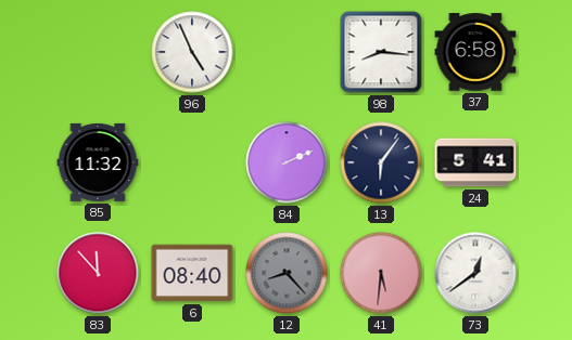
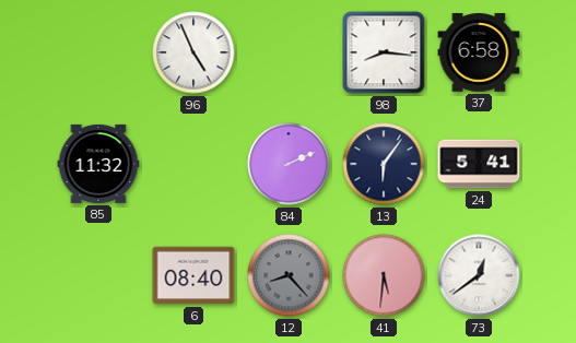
83: 11:53 -> none
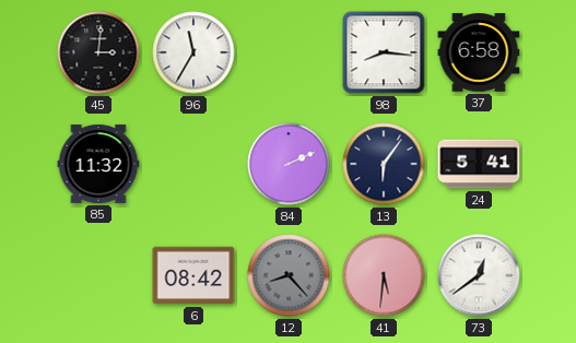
45: none -> 3:01
96: 4:56 -> 11:35
6: 08:40 -> 08:42
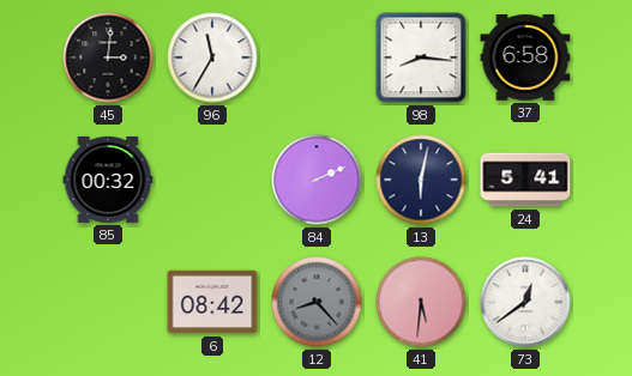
85: 11:32 -> 00:32
13: 6:06 -> 6:02
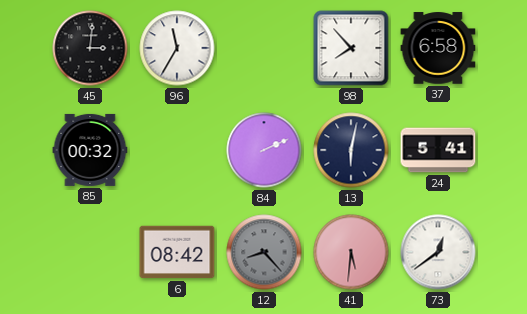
98: 8:16 -> 7:53
